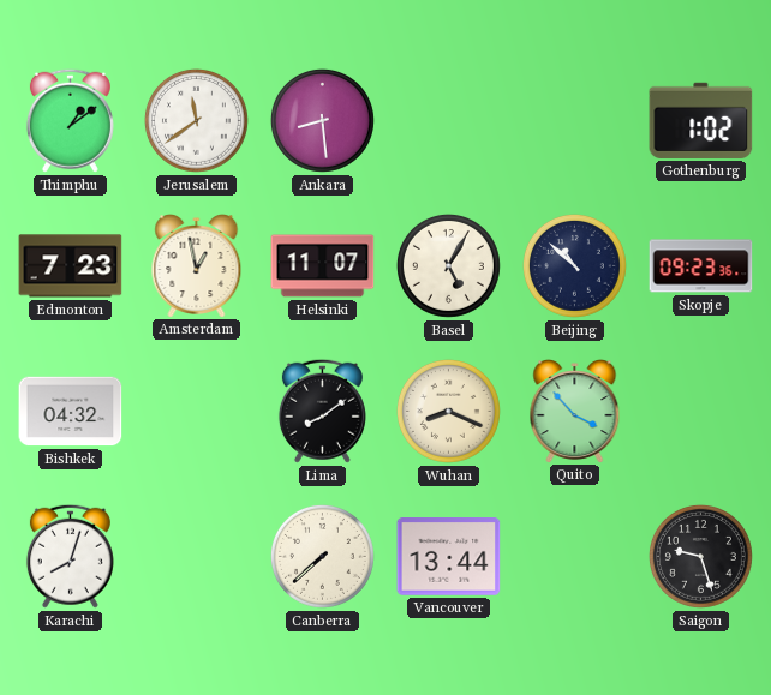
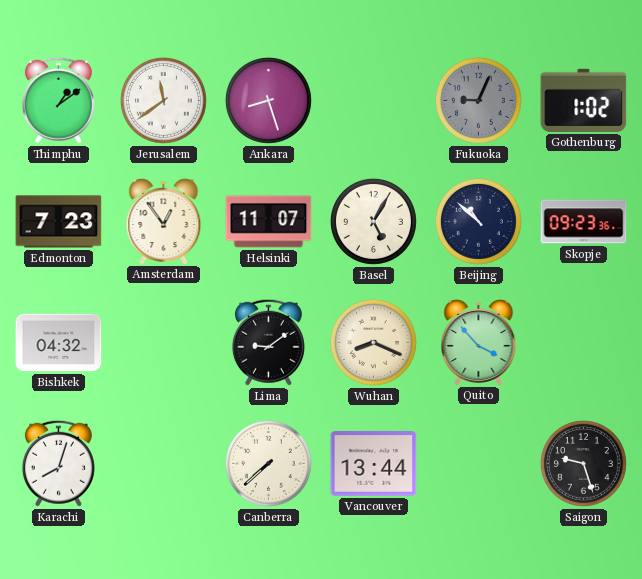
Ankara: 8:29 -> 8:27
Fukuoka: none -> 9:04
Amsterdam: 12:58 -> 12:54
Lima: 8:09 -> 9:09
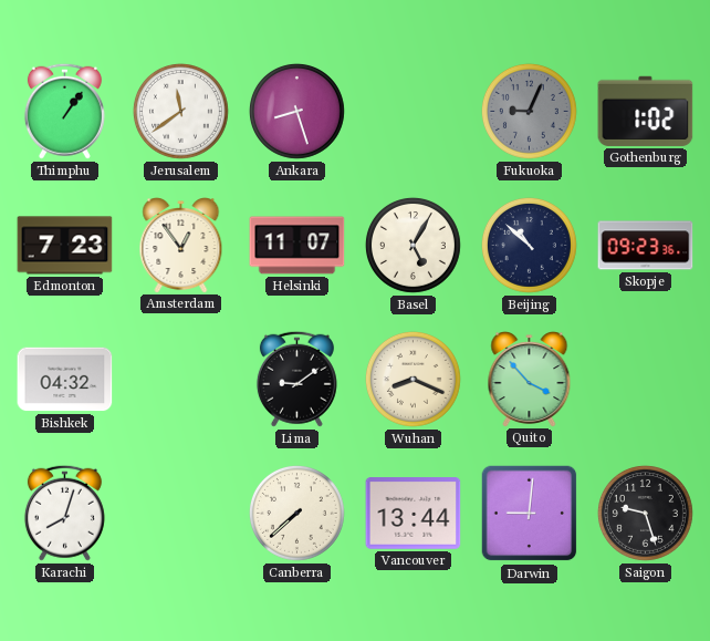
Thimphu: 1:09 -> 1:06
Darwin: none -> 9:01
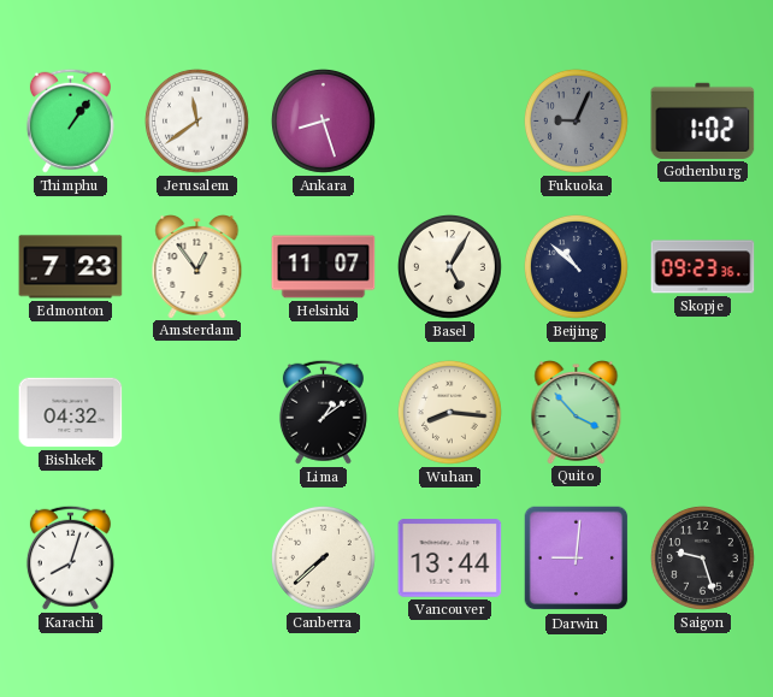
Lima: 9:09 -> 1:09
Wuhan: 8:19 -> 8:16
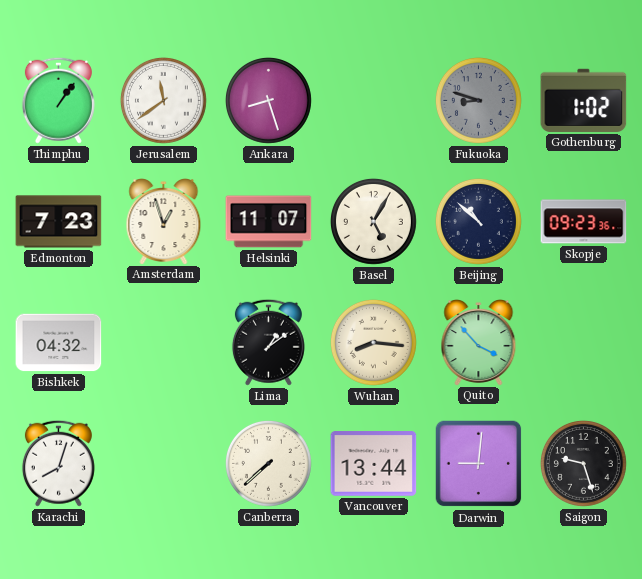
Fukuoka: 9:04 -> 8:48
Amsterdam: 12:54 -> 12:57
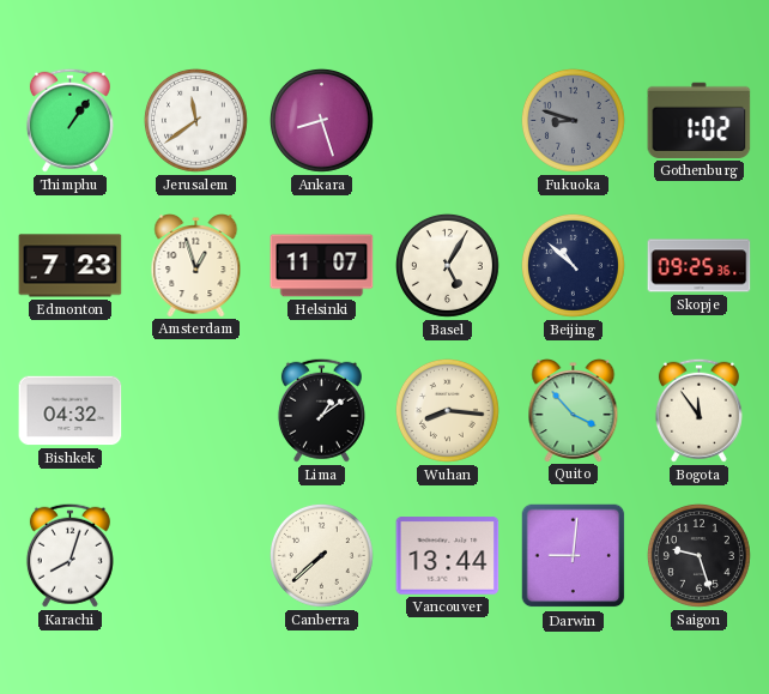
Skopje: 09:23 -> 09:25
Bogota: none -> 11:54
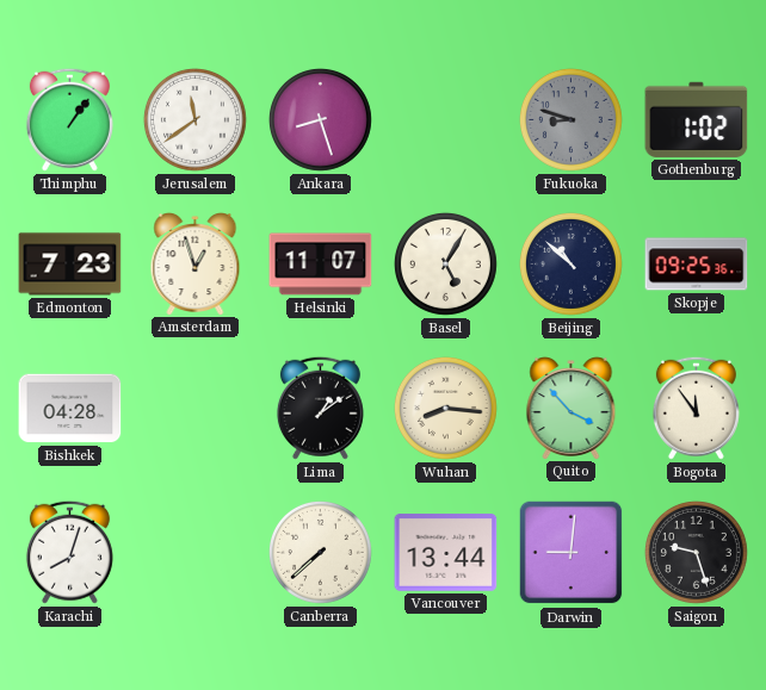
Bishkek: 04:32 -> 04:28
